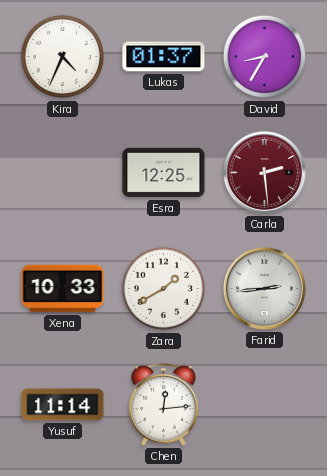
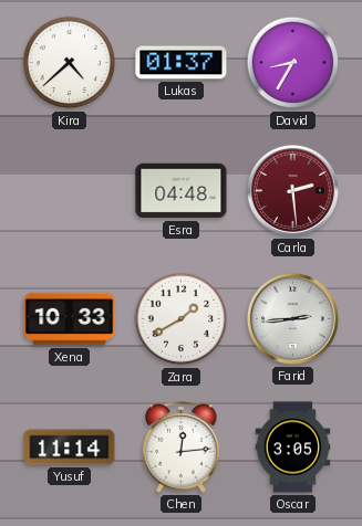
Kira: 4:34 -> 4:38
Esra: 12:25 -> 04:48
Oscar: none -> 3:05
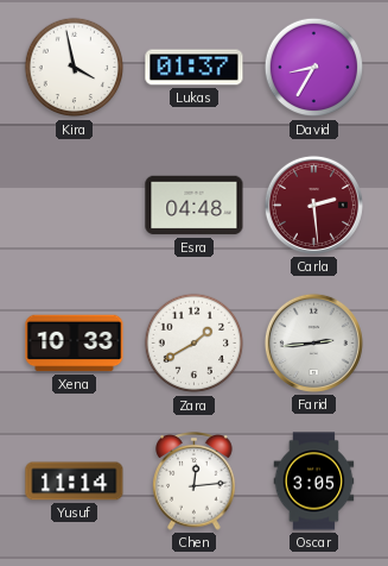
Kira: 4:38 -> 3:58
